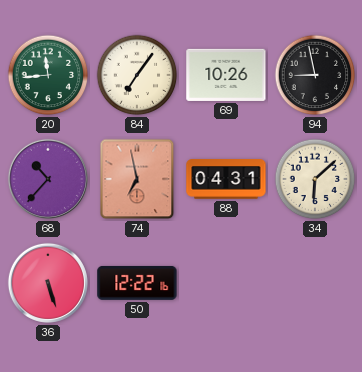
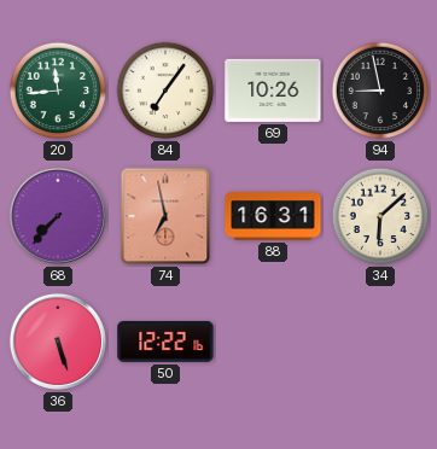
68: 10:37 -> 7:37
88: 04:31 -> 16:31
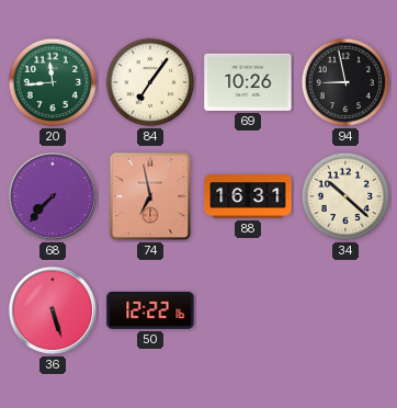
34: 6:08 -> 10:22
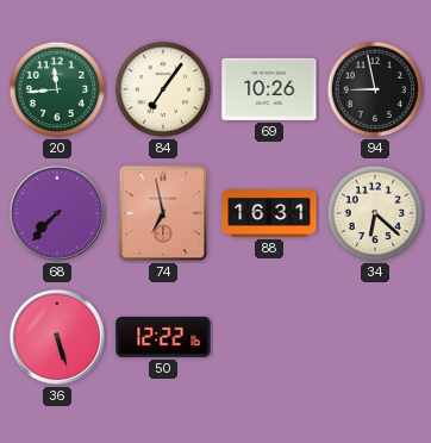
34: 10:22 -> 6:22
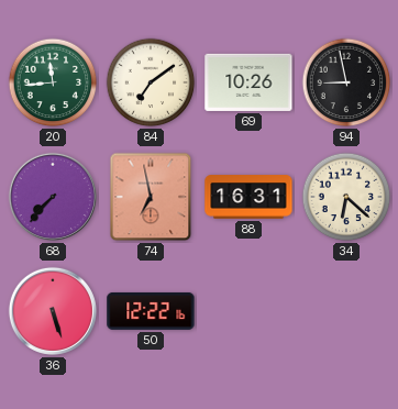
84: 7:06 -> 7:09
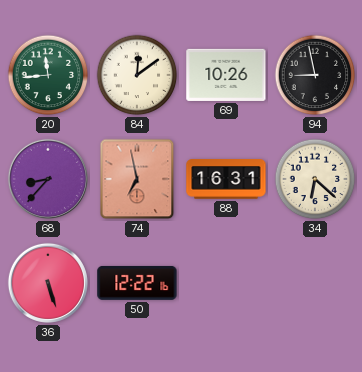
84: 7:09 -> 12:09
68: 7:37 -> 8:37
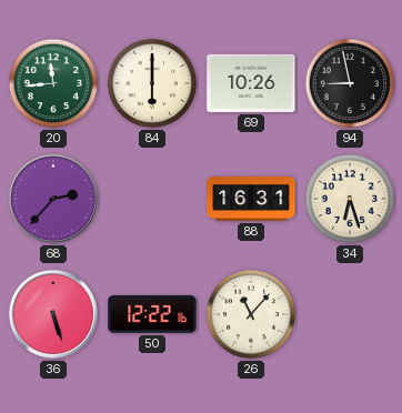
84: 12:09 -> 6:00
68: 8:37 -> 2:37
74: 6:58 -> none
34: 6:22 -> 6:27
26: none -> 11:07
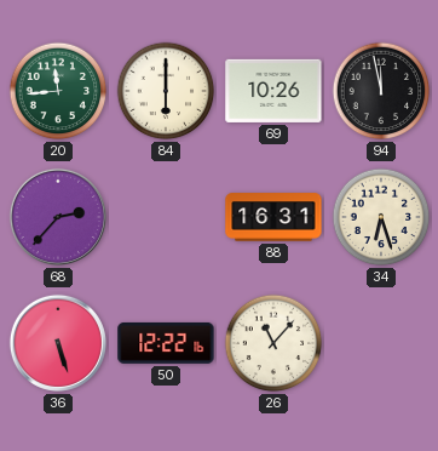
94: 8:58 -> 11:58
